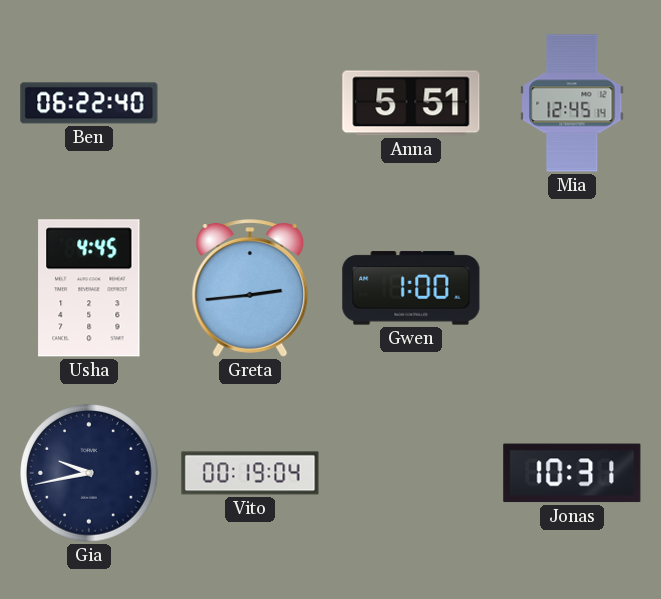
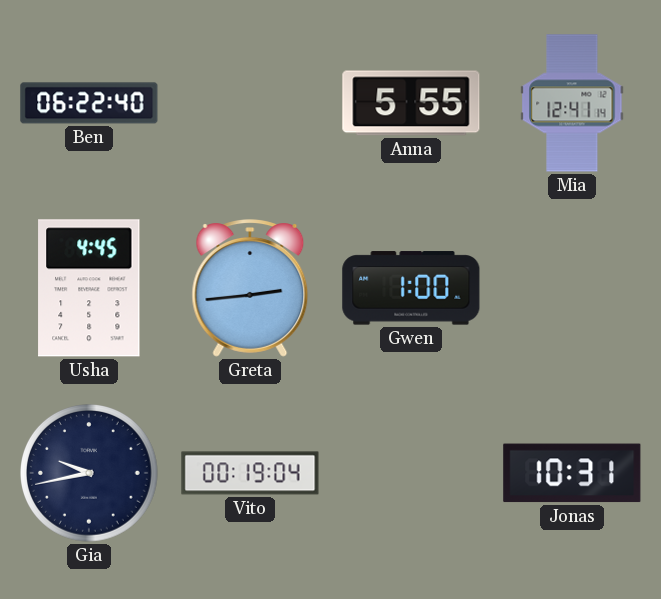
Anna: 5:51 -> 5:55
Mia: 12:45 -> 12:41
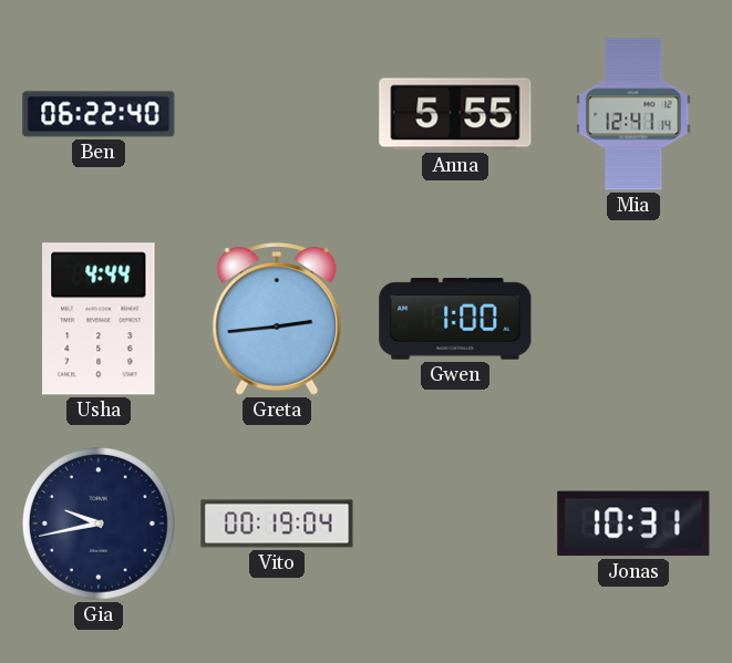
Usha: 4:45 -> 4:44
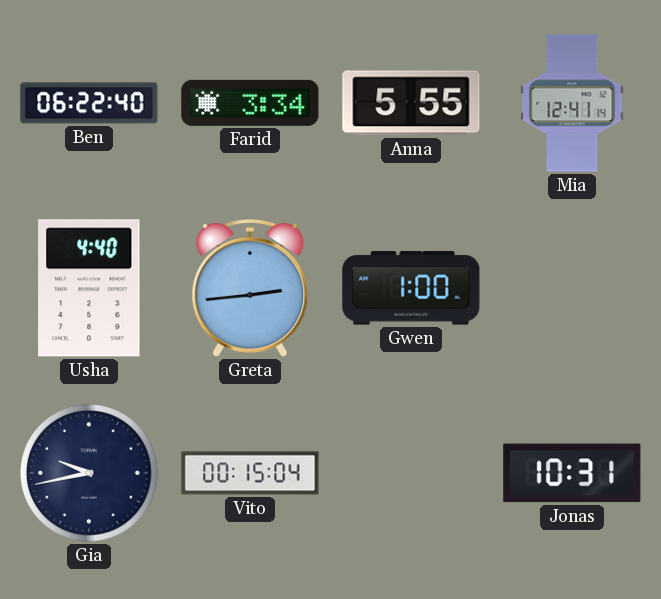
Farid: none -> 3:34
Usha: 4:44 -> 4:40
Vito: 00:19 -> 00:15
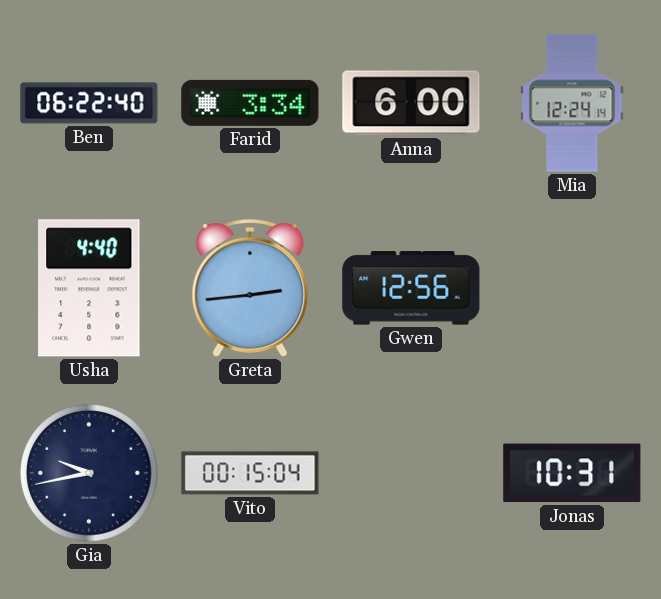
Anna: 5:55 -> 6:00
Mia: 12:41 -> 12:24
Gwen: 1:00 -> 12:56
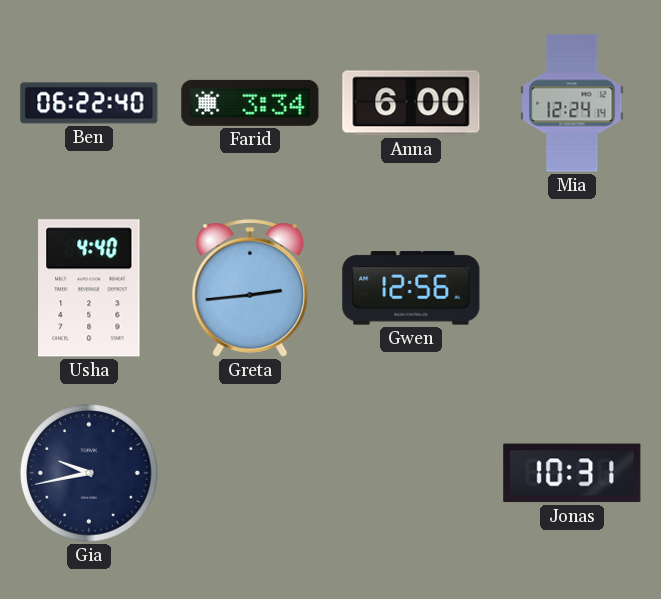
Vito: 00:15 -> none
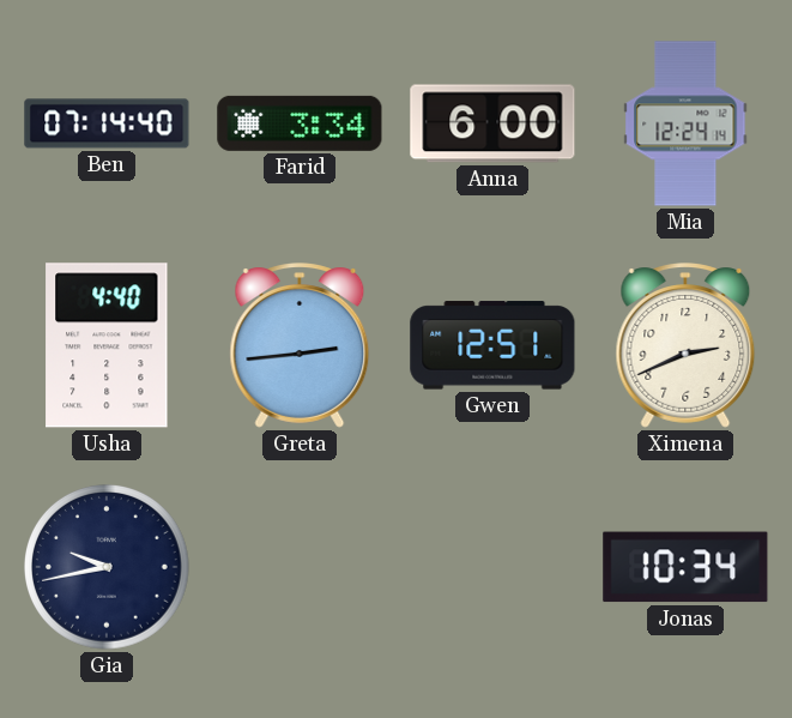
Ben: 06:22 -> 07:14
Gwen: 12:56 -> 12:51
Ximena: none -> 2:41
Jonas: 10:31 -> 10:34
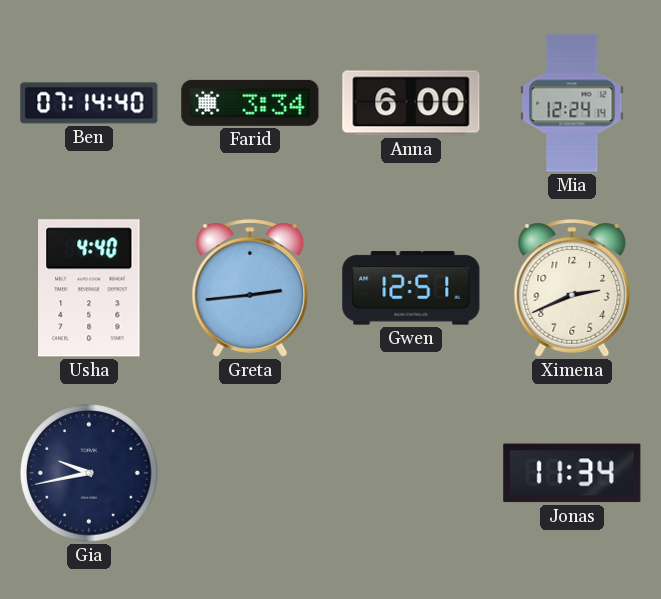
Jonas: 10:34 -> 11:34
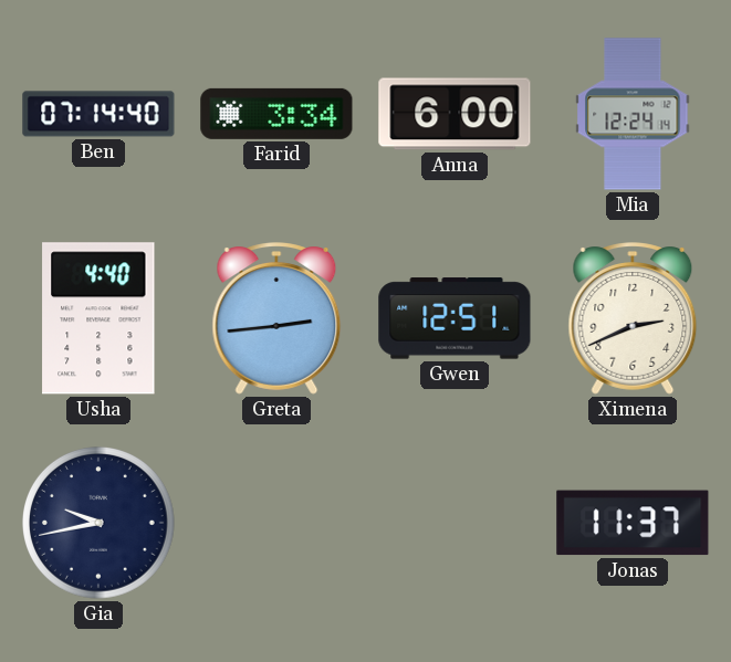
Jonas: 11:34 -> 11:37
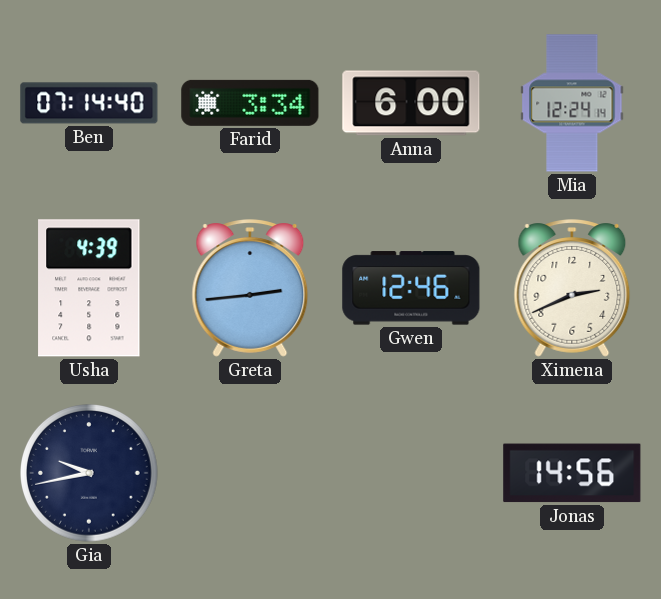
Usha: 4:40 -> 4:39
Gwen: 12:51 -> 12:46
Jonas: 11:37 -> 14:56
